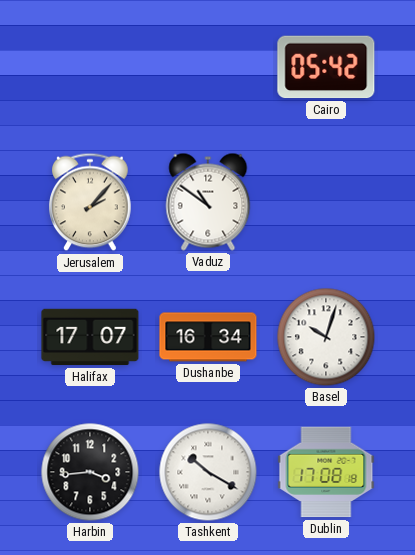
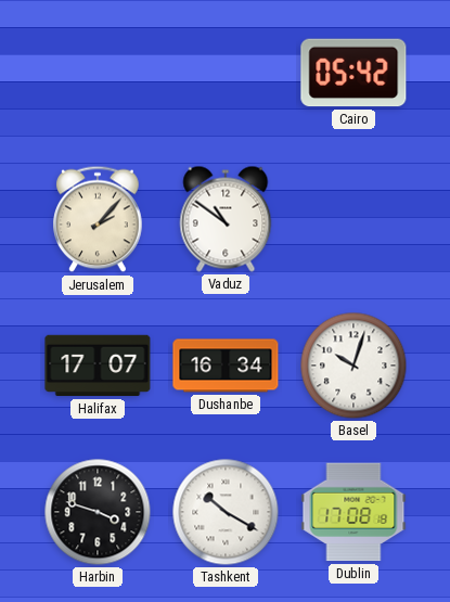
Harbin: 3:44 -> 3:48
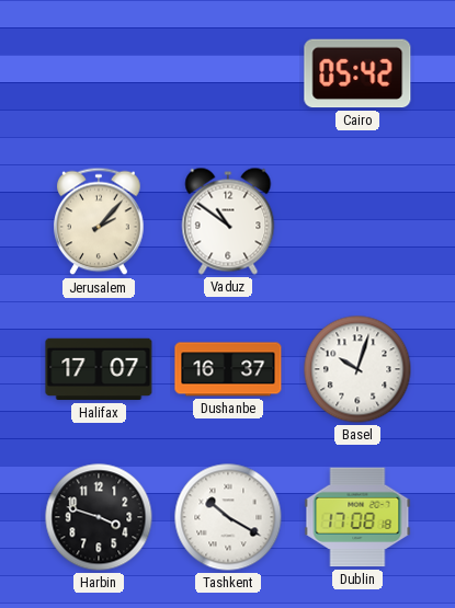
Dushanbe: 16:34 -> 16:37
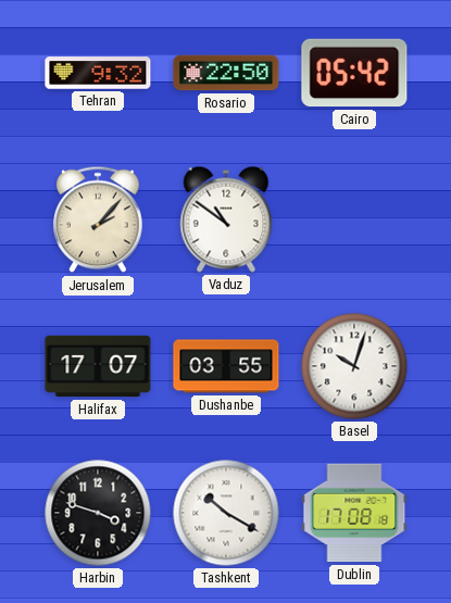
Tehran: none -> 9:32
Rosario: none -> 22:50
Dushanbe: 16:37 -> 03:55
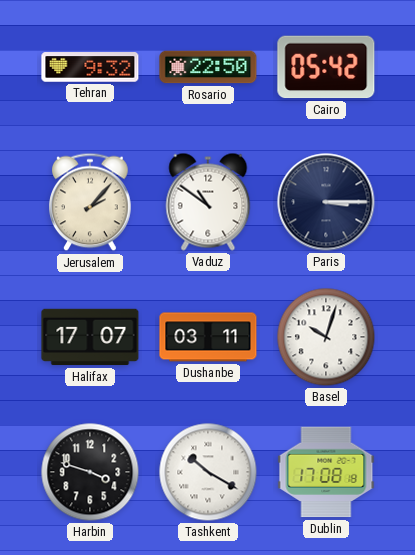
Paris: none -> 3:15
Dushanbe: 03:55 -> 03:11
